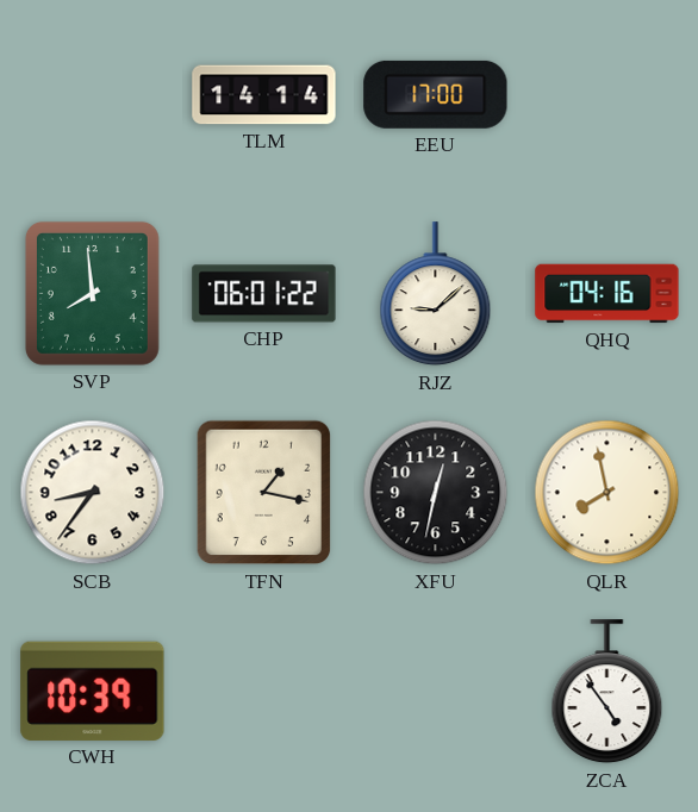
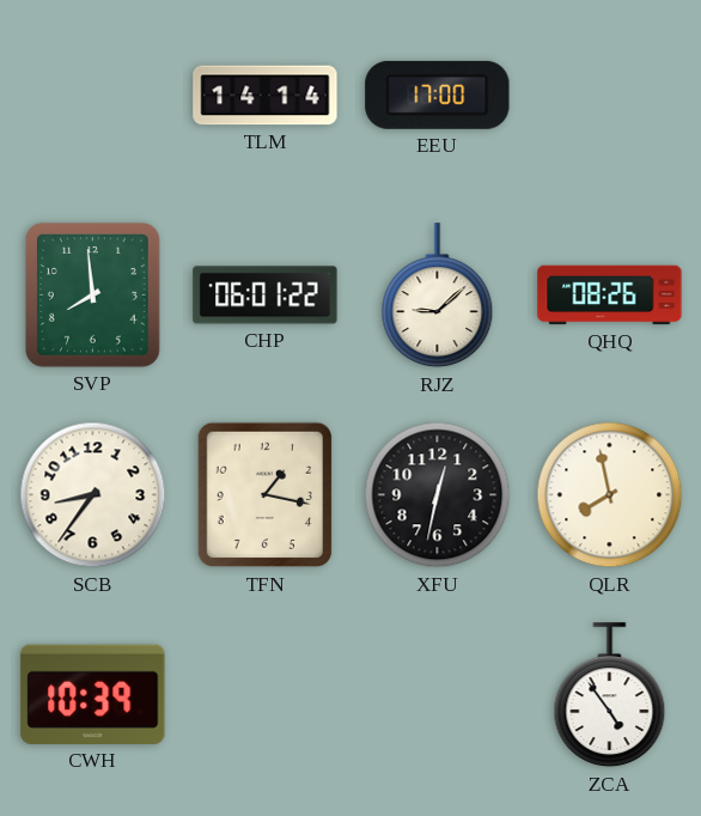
QHQ: 04:16 -> 08:26
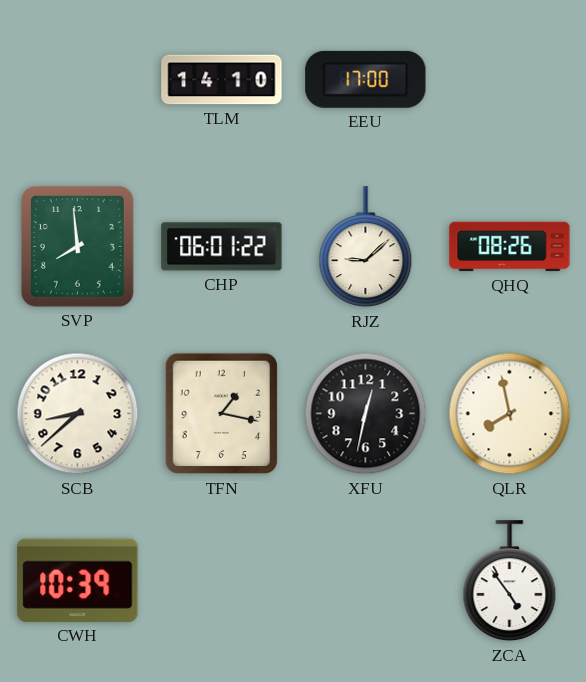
TLM: 14:14 -> 14:10
SCB: 8:36 -> 8:38
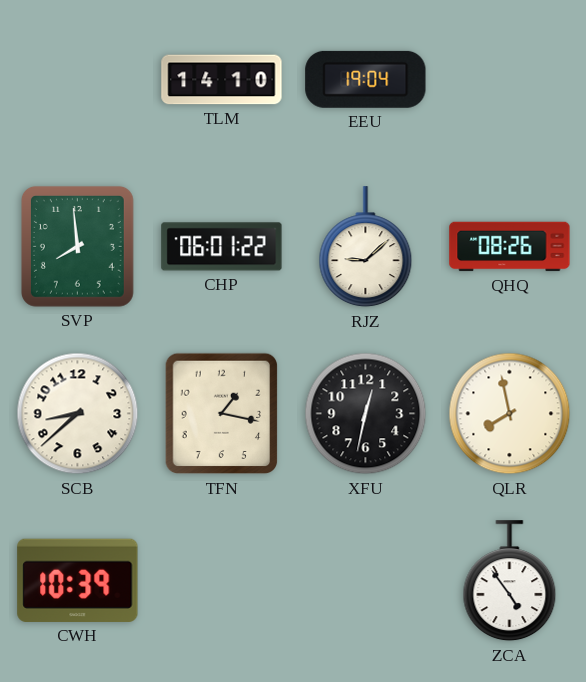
EEU: 17:00 -> 19:04
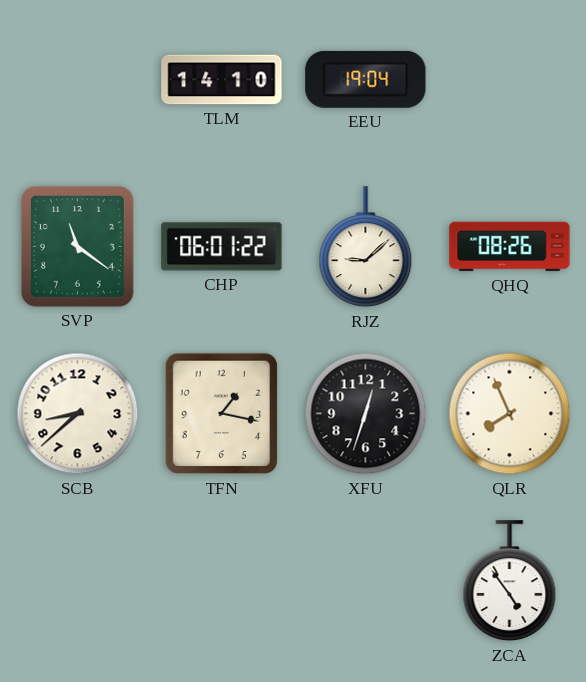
SVP: 7:59 -> 11:21
XFU: 12:32 -> 12:33
QLR: 7:58 -> 7:56
CWH: 10:39 -> none
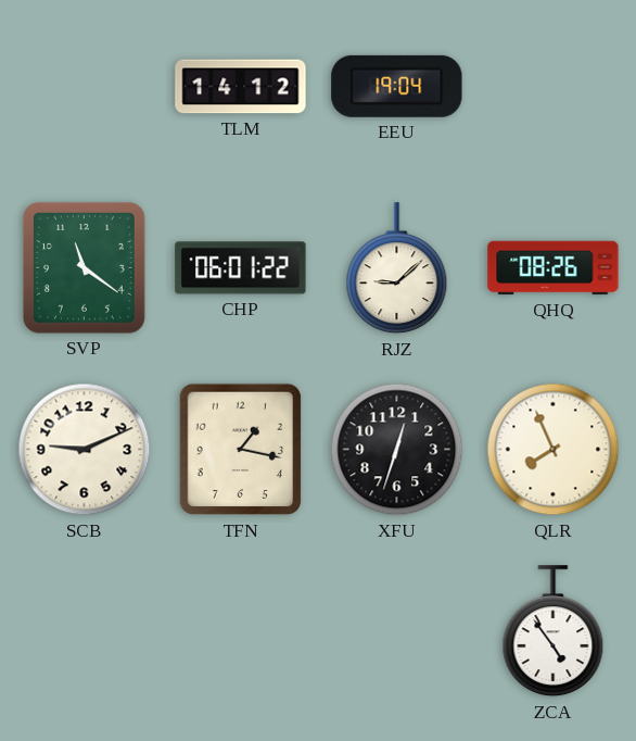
TLM: 14:10 -> 14:12
SCB: 8:38 -> 9:11
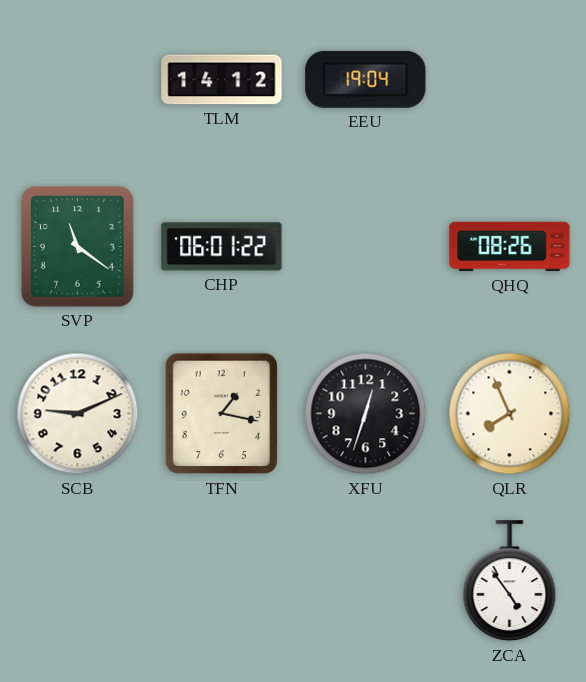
RJZ: 9:08 -> none
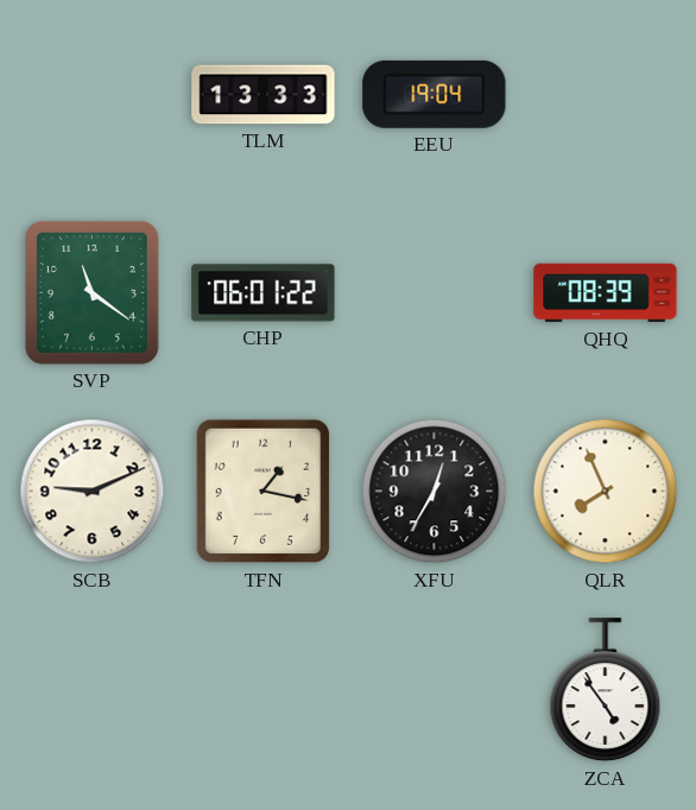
TLM: 14:12 -> 13:33
QHQ: 08:26 -> 08:39
XFU: 12:33 -> 12:35
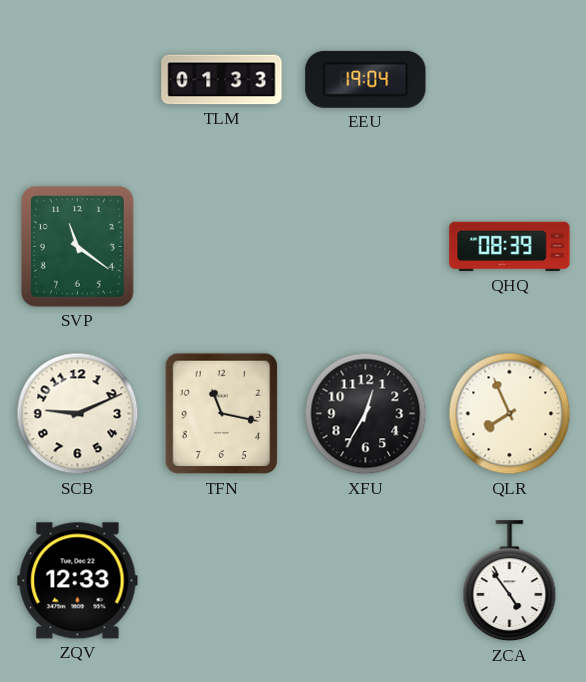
TLM: 13:33 -> 01:33
CHP: 06:01 -> none
TFN: 1:17 -> 11:17
ZQV: none -> 12:33
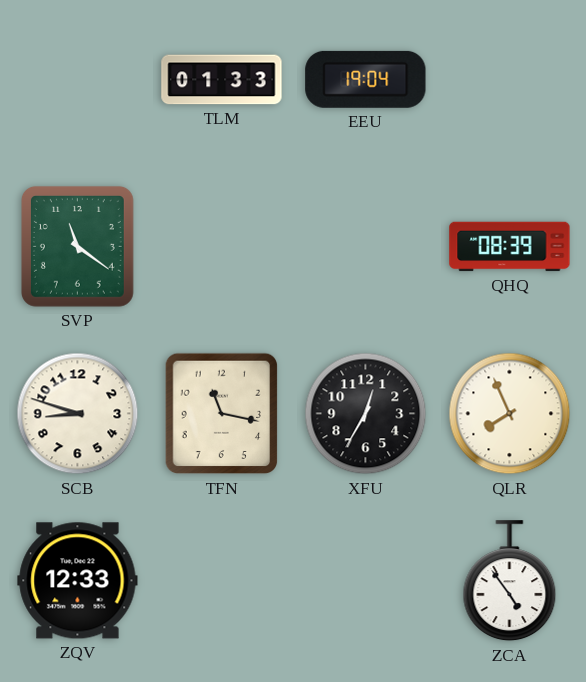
SCB: 9:11 -> 8:48
